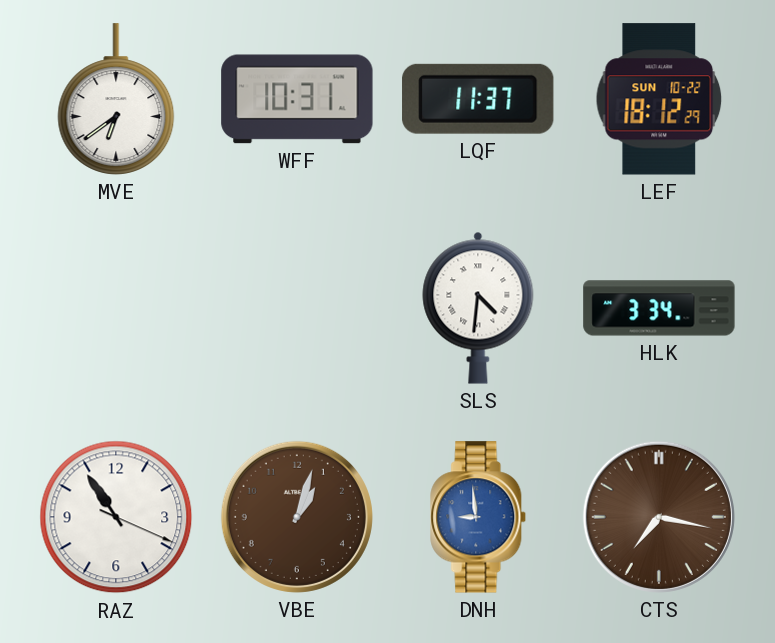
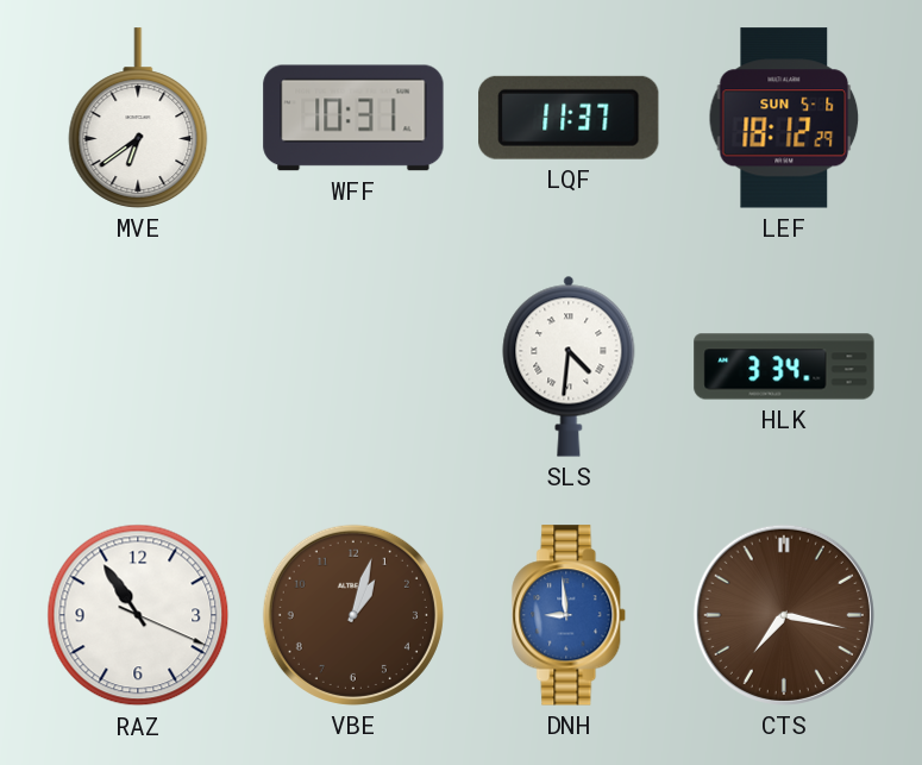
LEF date: SUN 10-22 -> SUN 5-6
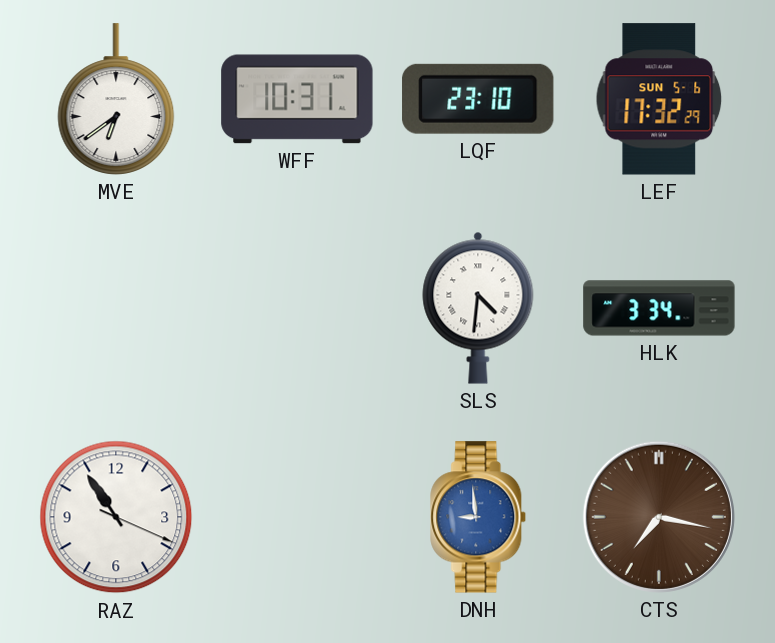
LQF: 11:37 -> 23:10
LEF: 18:12 -> 17:32
VBE: 1:03 -> none
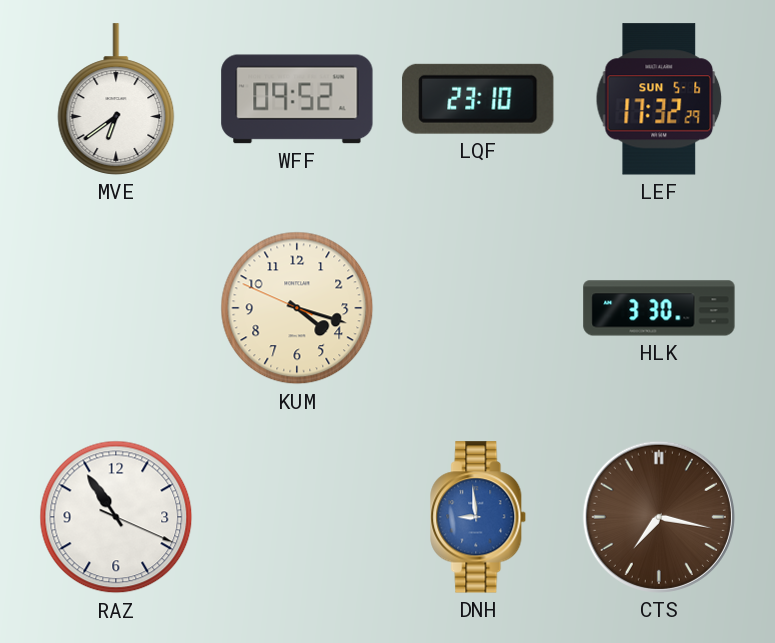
WFF: 10:31 -> 09:52
KUM: none -> 4:17
SLS: 4:31 -> none
HLK: 3:34 -> 3:30
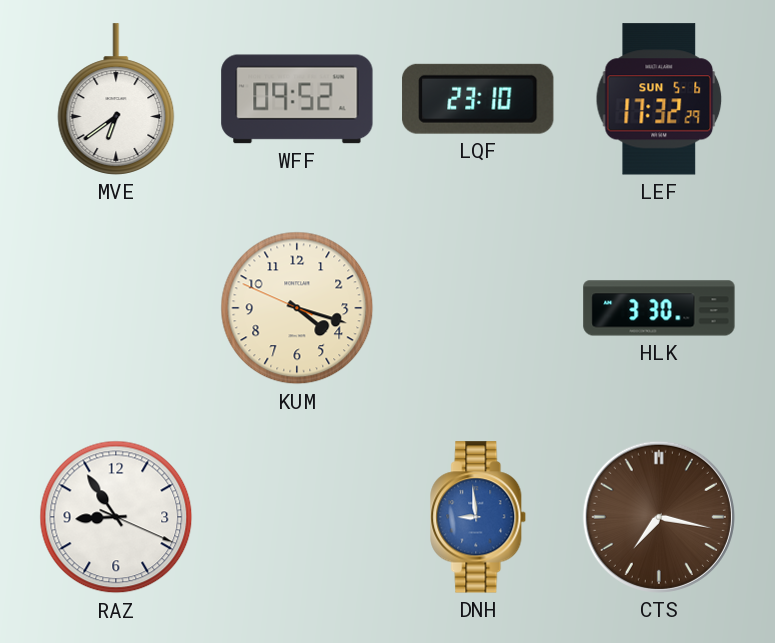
RAZ: 10:54 -> 8:54
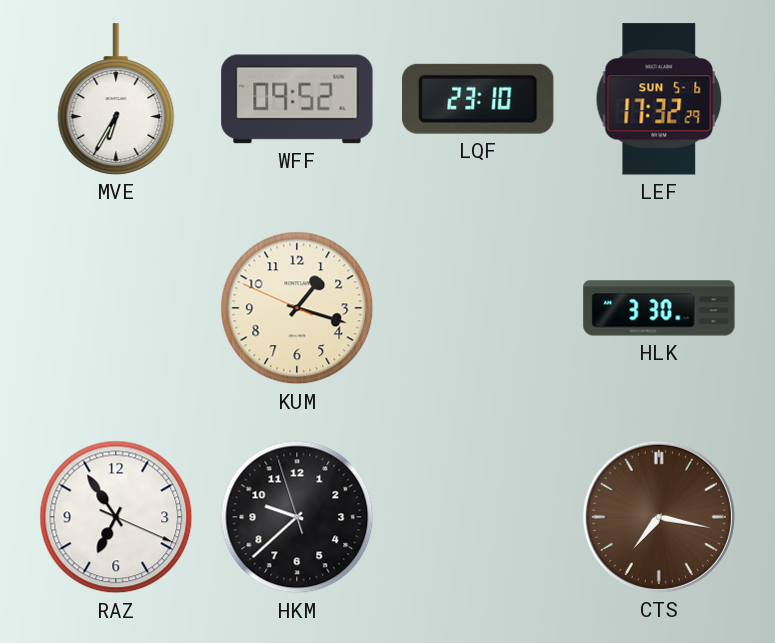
MVE: 6:39 -> 6:35
KUM: 4:17 -> 1:17
RAZ: 8:54 -> 6:54
HKM: none -> 9:37
DNH: 8:59 -> none
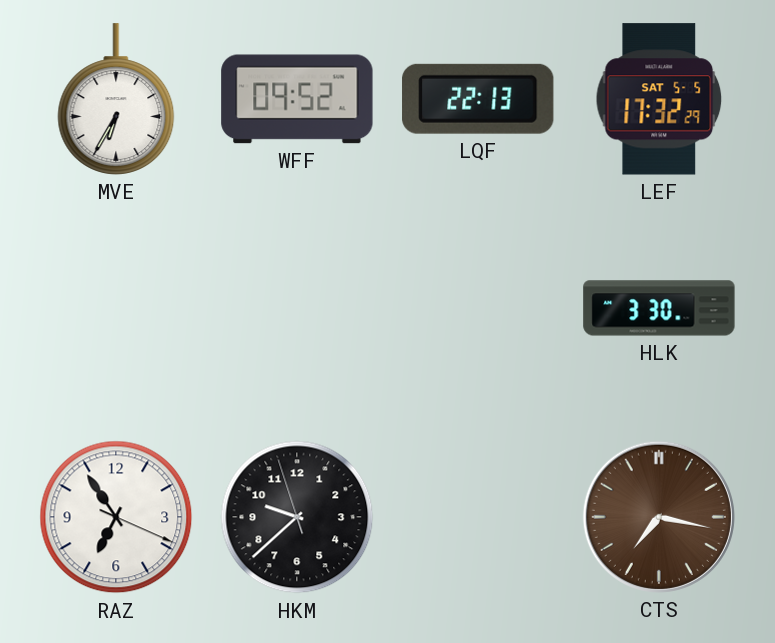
LQF: 23:10 -> 22:13
LEF date: SUN 5-6 -> SAT 5-5
KUM: 1:17 -> none
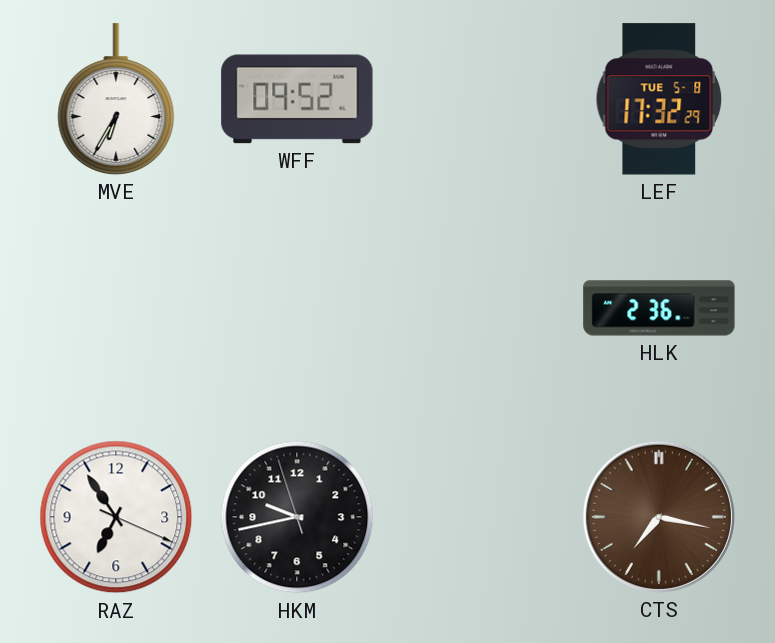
LQF: 22:13 -> none
LEF date: SAT 5-5 -> TUE 5-8
HLK: 3:30 -> 2:36
HKM: 9:37 -> 9:42
